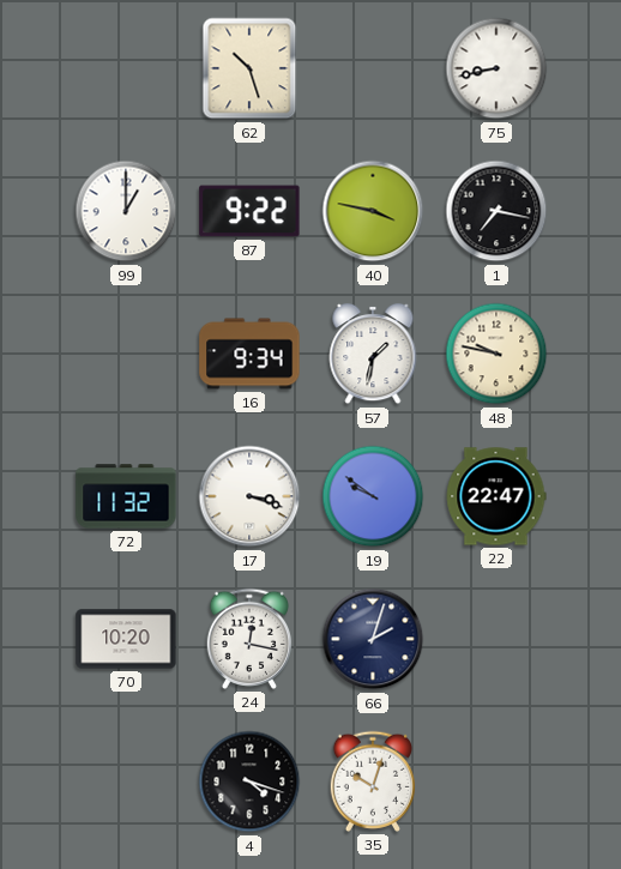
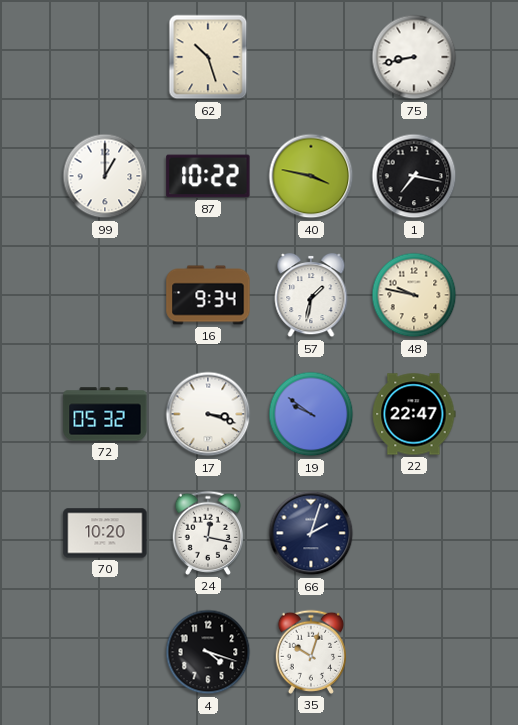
87: 9:22 -> 10:22
72: 11:32 -> 05:32
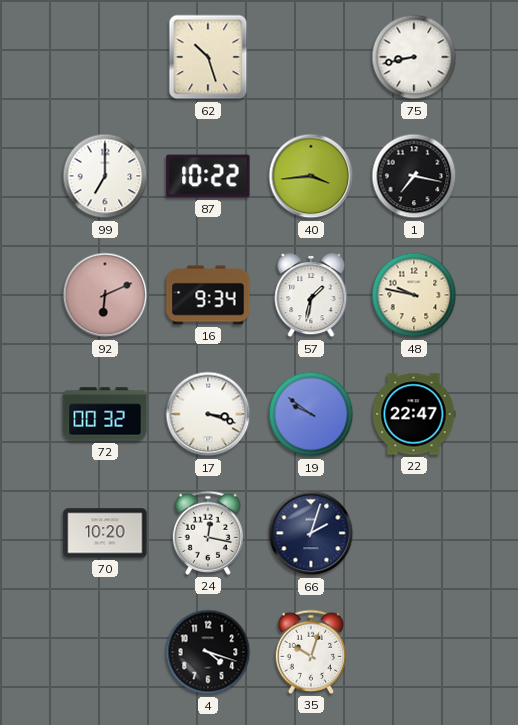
99: 1:00 -> 7:00
40: 3:47 -> 3:44
92: none -> 6:11
72: 05:32 -> 00:32
